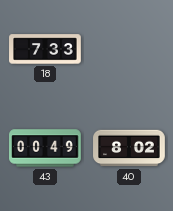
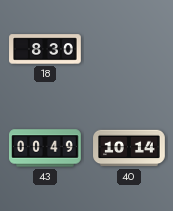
18: 7:33 -> 8:30
40: 8:02 -> 10:14
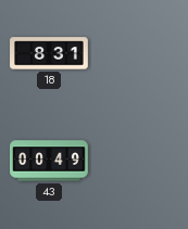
18: 8:30 -> 8:31
40: 10:14 -> none
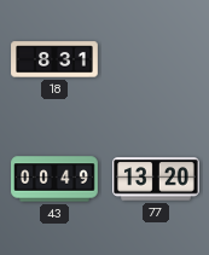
77: none -> 13:20
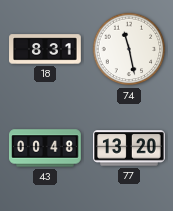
74: none -> 11:28
43: 00:49 -> 00:48
